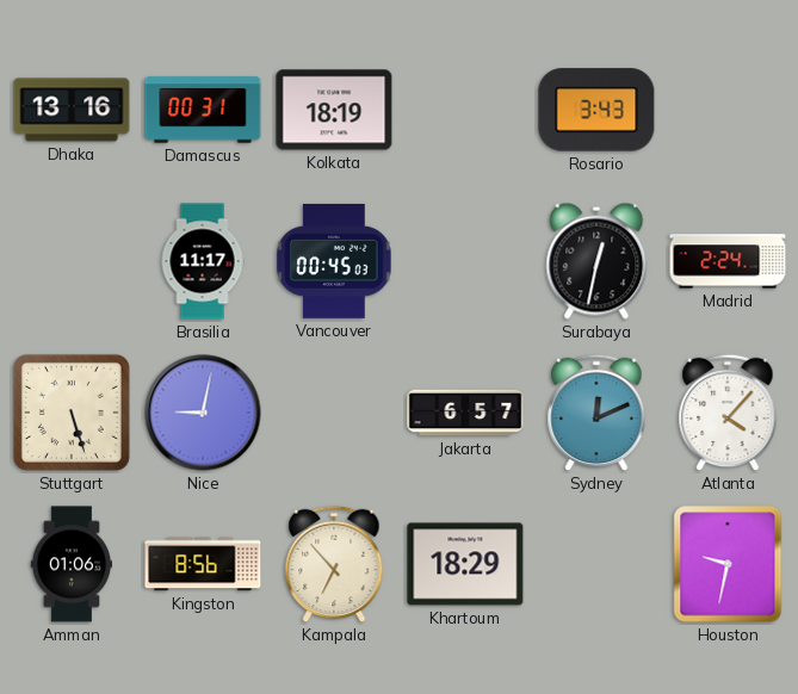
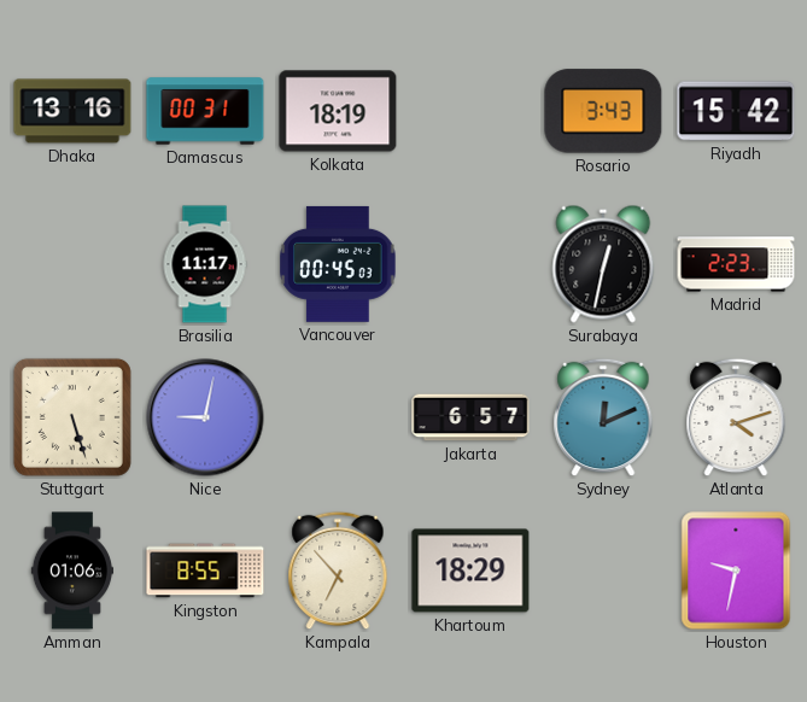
Riyadh: none -> 15:42
Madrid: 2:24 -> 2:23
Atlanta: 4:07 -> 4:12
Kingston: 8:56 -> 8:55
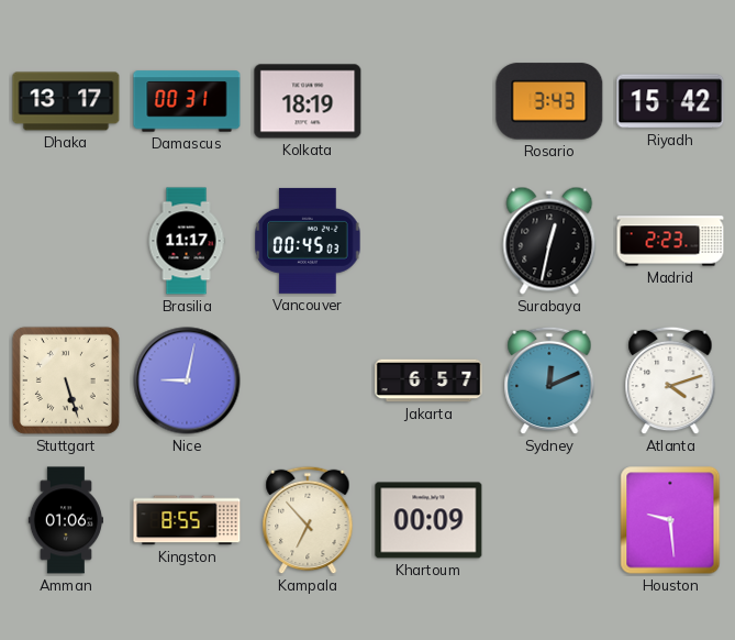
Dhaka: 13:16 -> 13:17
Khartoum: 18:29 -> 00:09
Houston: 9:32 -> 9:29
